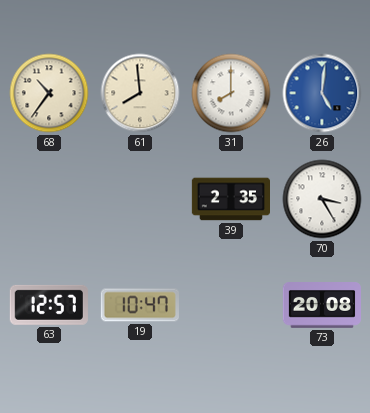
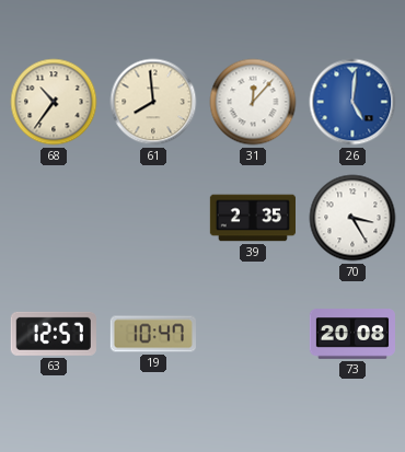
31: 8:00 -> 12:07
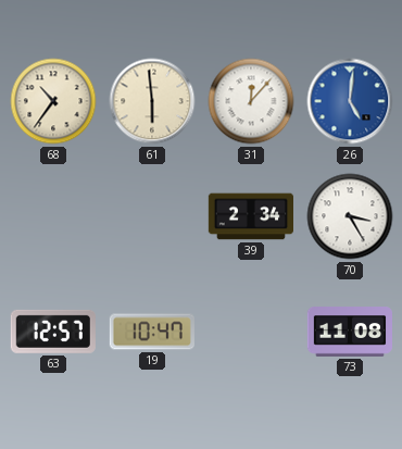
61: 7:59 -> 5:59
39: 2:35 -> 2:34
73: 20:08 -> 11:08
